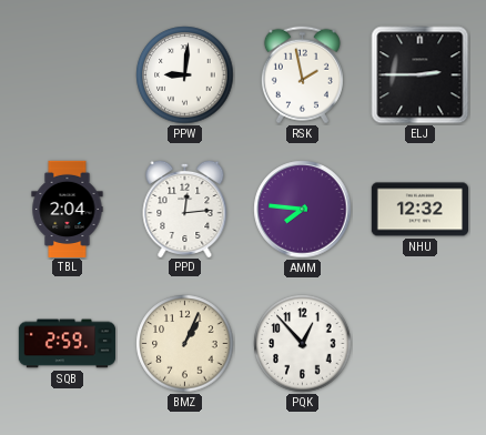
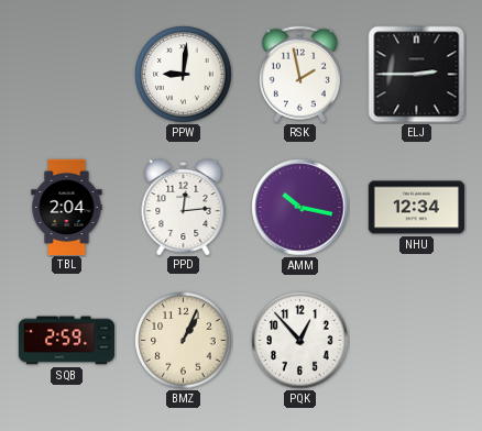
AMM: 7:46 -> 10:17
NHU: 12:32 -> 12:34
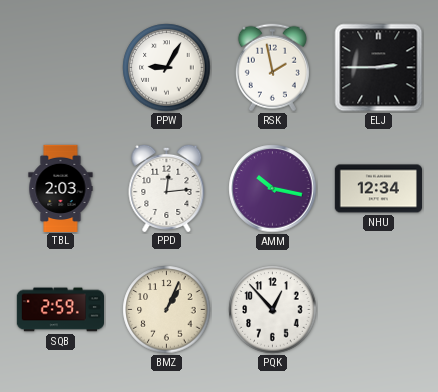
PPW: 9:01 -> 9:05
TBL: 2:04 -> 2:03
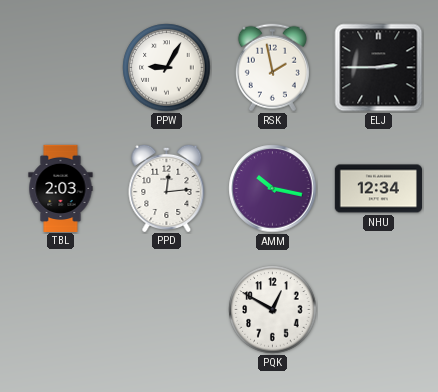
SQB: 2:59 -> none
BMZ: 1:04 -> none
PQK: 12:53 -> 12:50
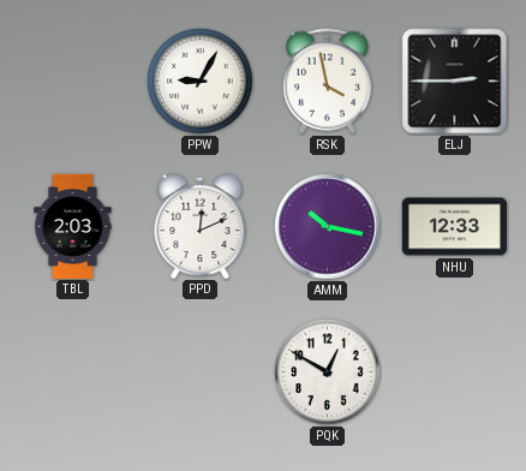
RSK: 1:58 -> 3:58
PPD: 12:14 -> 12:11
NHU: 12:34 -> 12:33
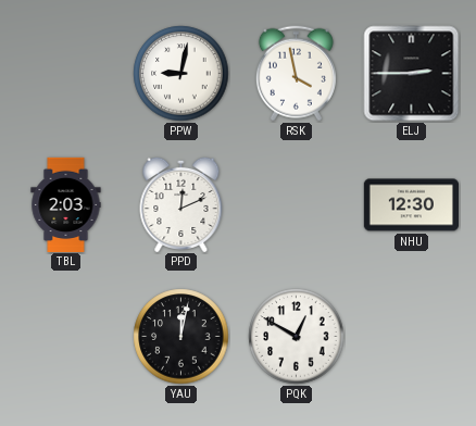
PPW: 9:05 -> 9:02
AMM: 10:17 -> none
NHU: 12:33 -> 12:30
YAU: none -> 12:02
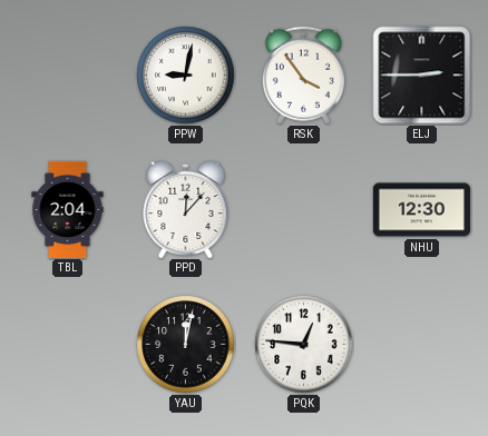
RSK: 3:58 -> 3:54
TBL: 2:03 -> 2:04
PPD: 12:11 -> 12:07
PQK: 12:50 -> 12:46
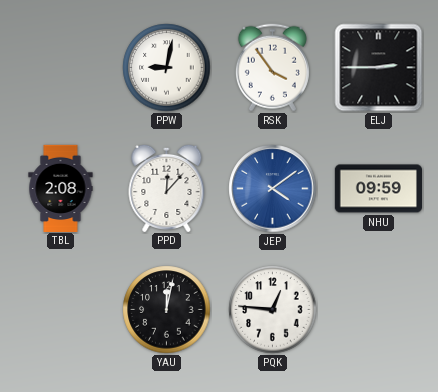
TBL: 2:04 -> 2:08
JEP: none -> 4:09
NHU: 12:30 -> 09:59
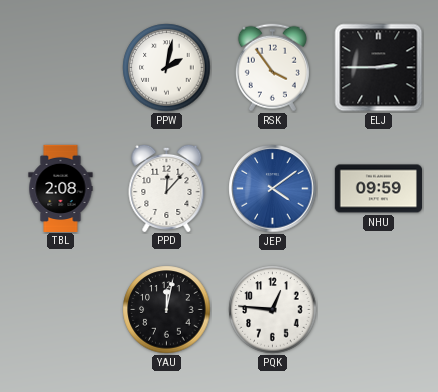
PPW: 9:02 -> 2:02
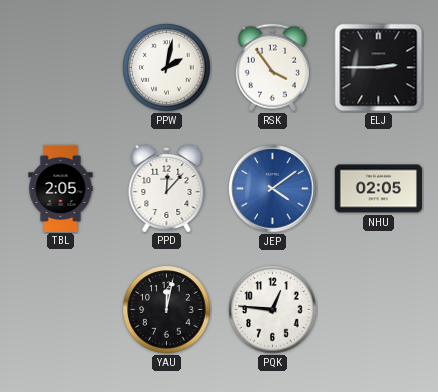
TBL: 2:08 -> 2:05
NHU: 09:59 -> 02:05
